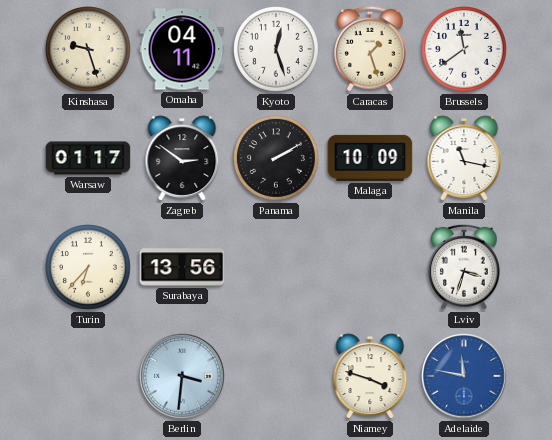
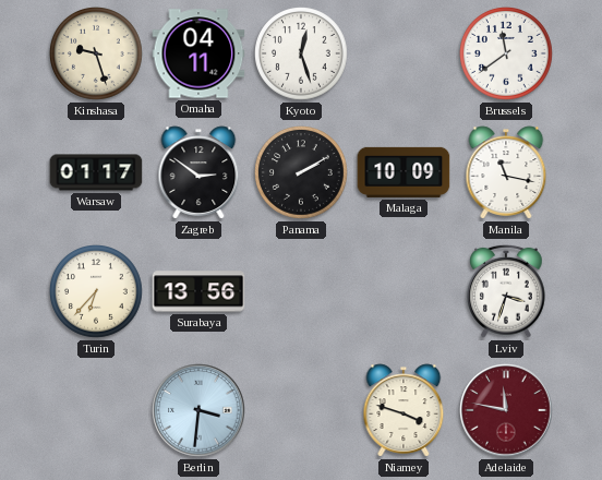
Caracas: 1:27 -> none
Adelaide dial: blue -> burgundy
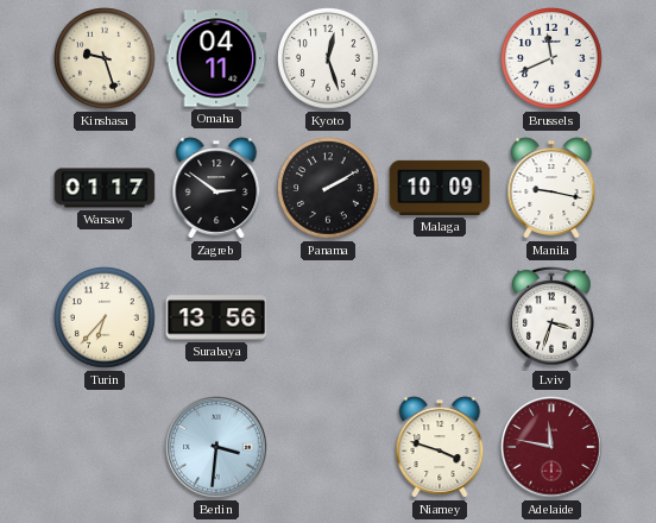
Brussels: 11:39 -> 11:41
Manila: 11:17 -> 9:17
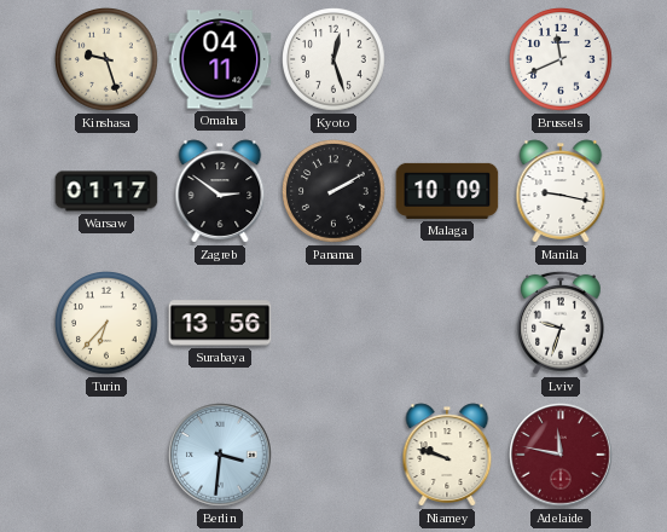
Lviv: 3:33 -> 9:33
Niamey: 3:48 -> 9:48
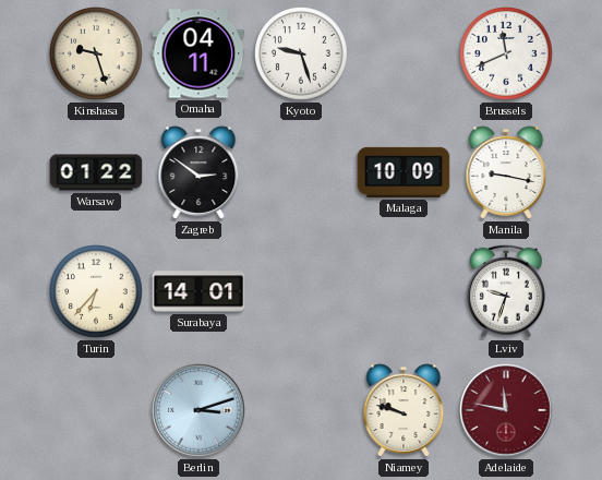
Kyoto: 12:27 -> 9:27
Warsaw: 01:17 -> 01:22
Panama: 2:10 -> none
Surabaya: 13:56 -> 14:01
Berlin: 3:31 -> 3:12
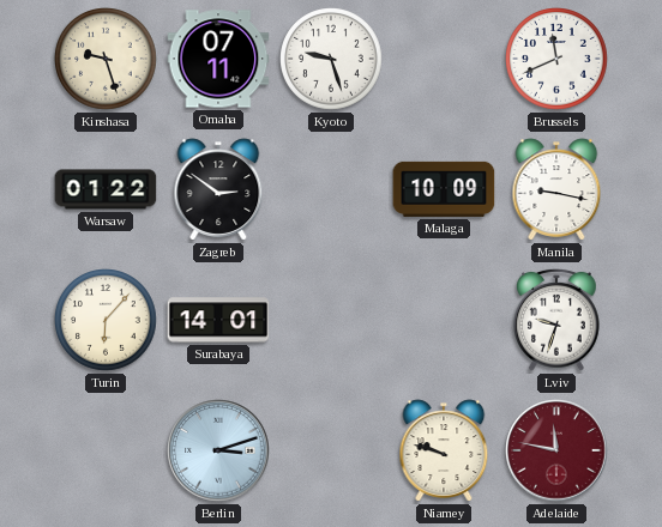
Omaha: 04:11 -> 07:11
Turin: 6:37 -> 6:07
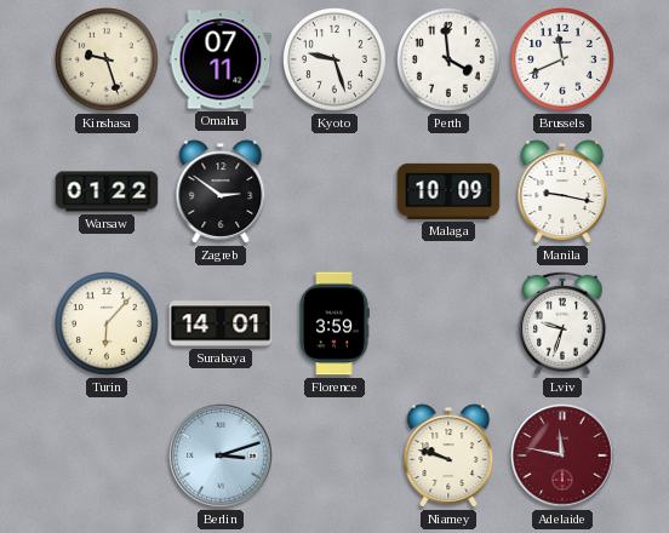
Perth: none -> 3:59
Florence: none -> 3:59
